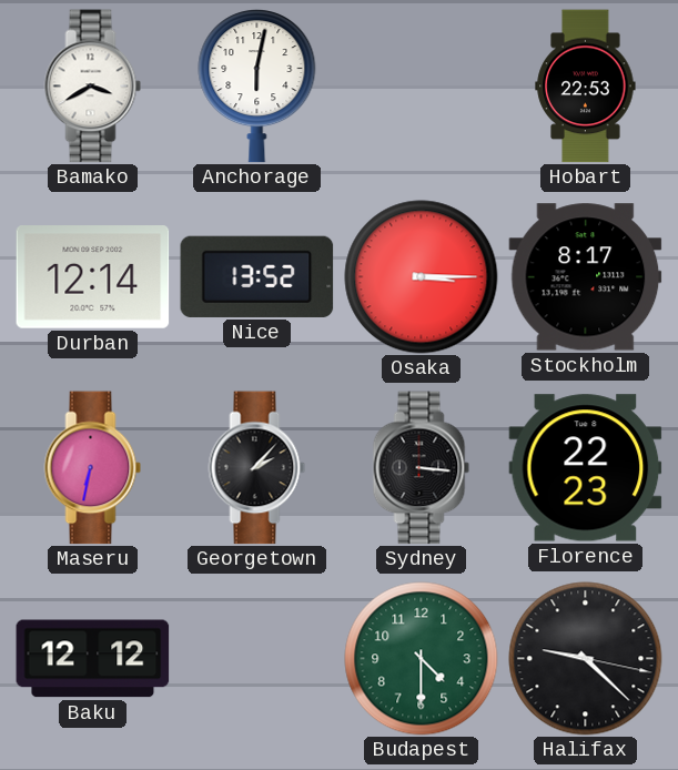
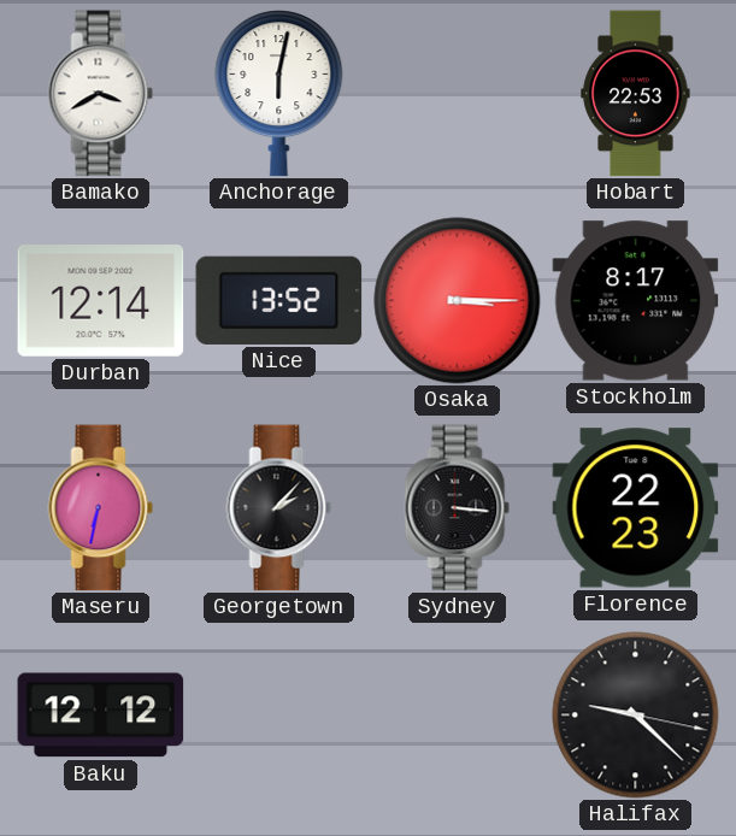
Budapest: 4:30 -> none
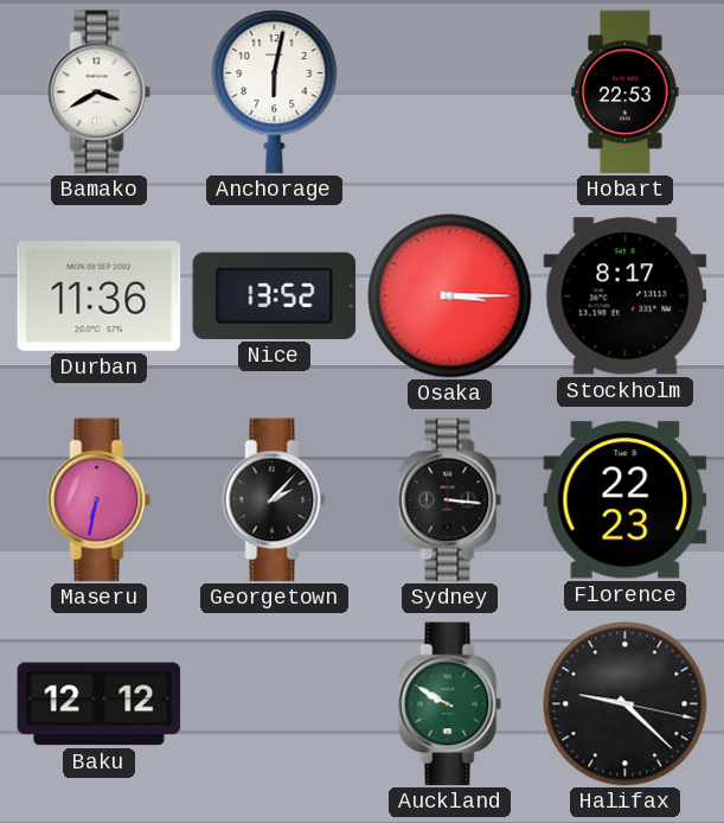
Durban: 12:14 -> 11:36
Auckland: none -> 9:50
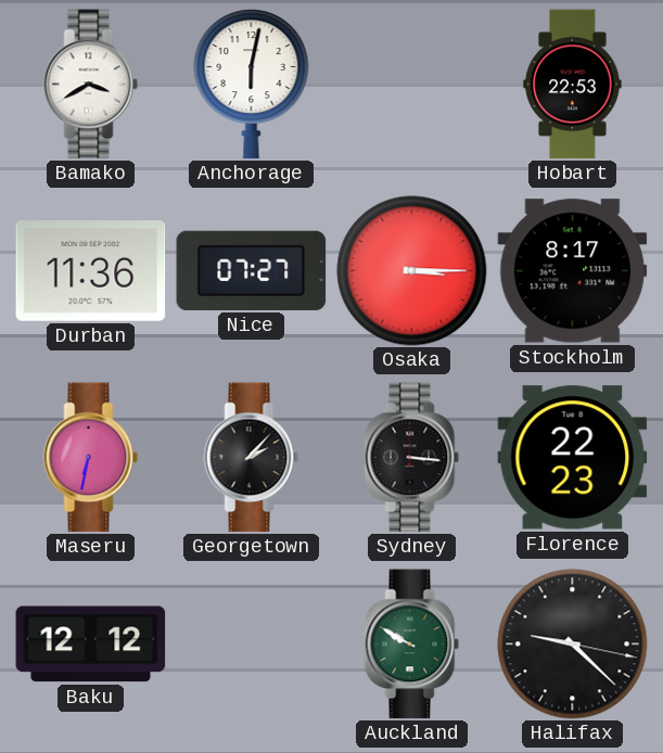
Nice: 13:52 -> 07:27
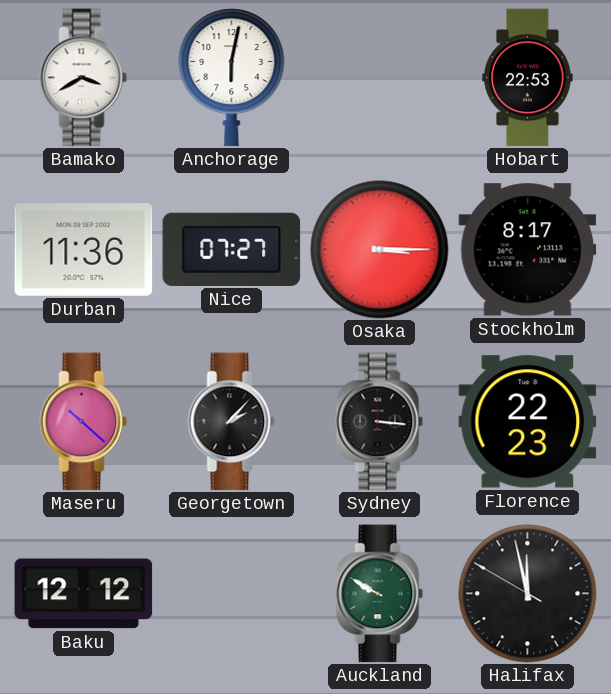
Maseru: 6:32 -> 10:22
Halifax: 9:22 -> 11:57
